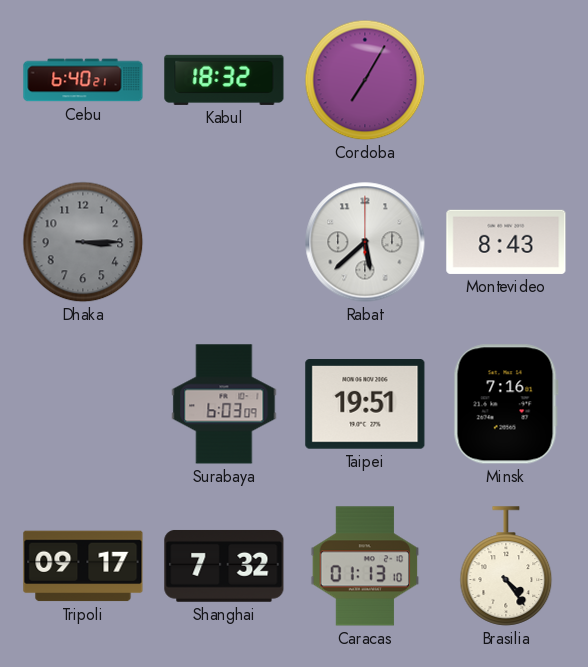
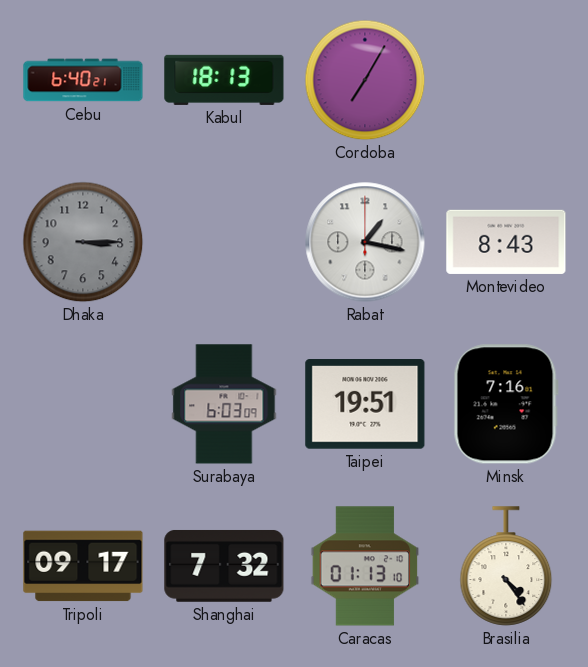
Kabul: 18:32 -> 18:13
Rabat: 5:38 -> 1:17
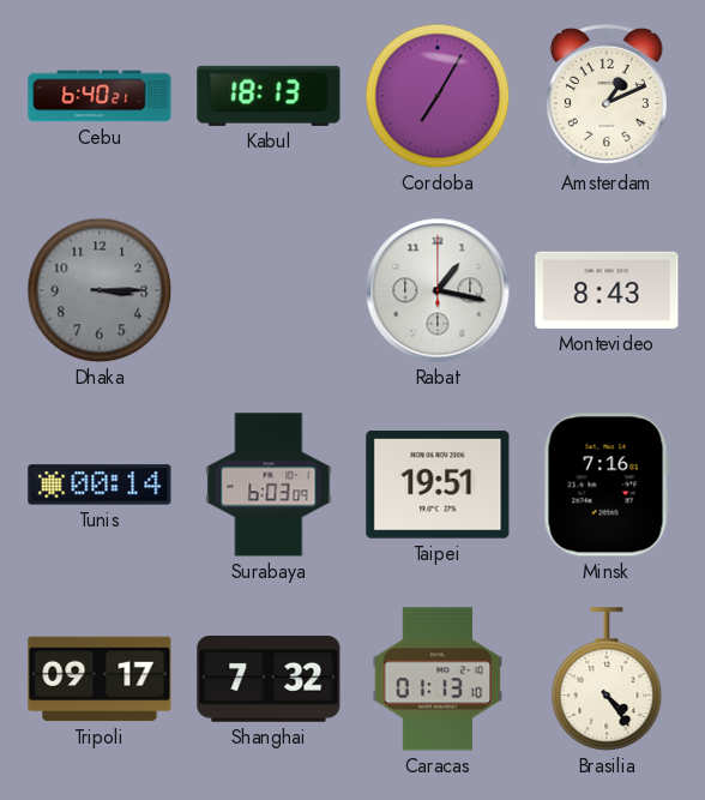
Amsterdam: none -> 1:11
Tunis: none -> 00:14
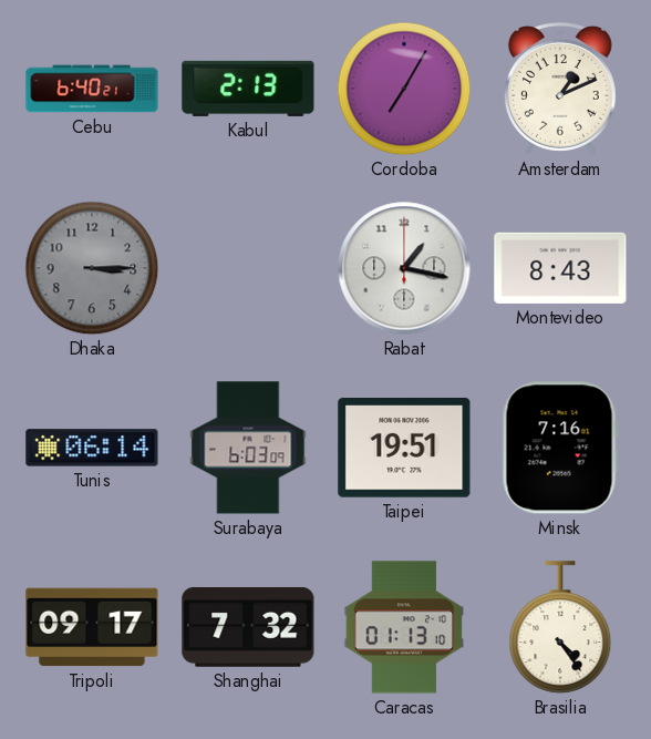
Kabul: 18:13 -> 2:13
Tunis: 00:14 -> 06:14
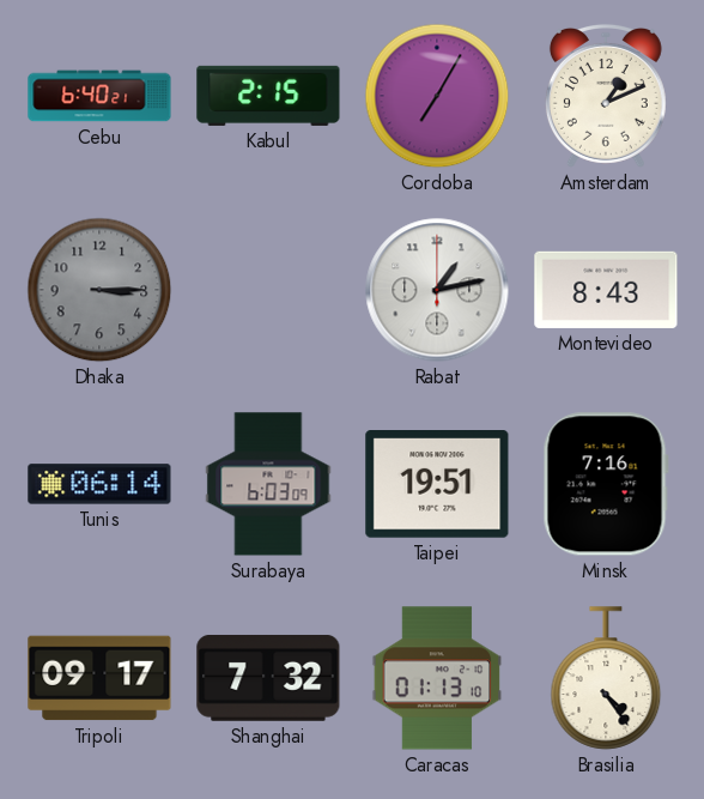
Kabul: 2:13 -> 2:15
Rabat: 1:17 -> 1:13
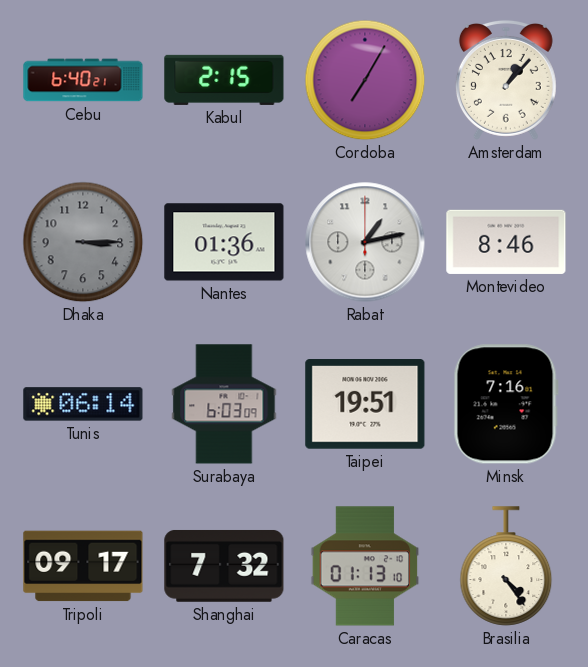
Amsterdam: 1:11 -> 1:07
Nantes: none -> 01:36
Montevideo: 8:43 -> 8:46
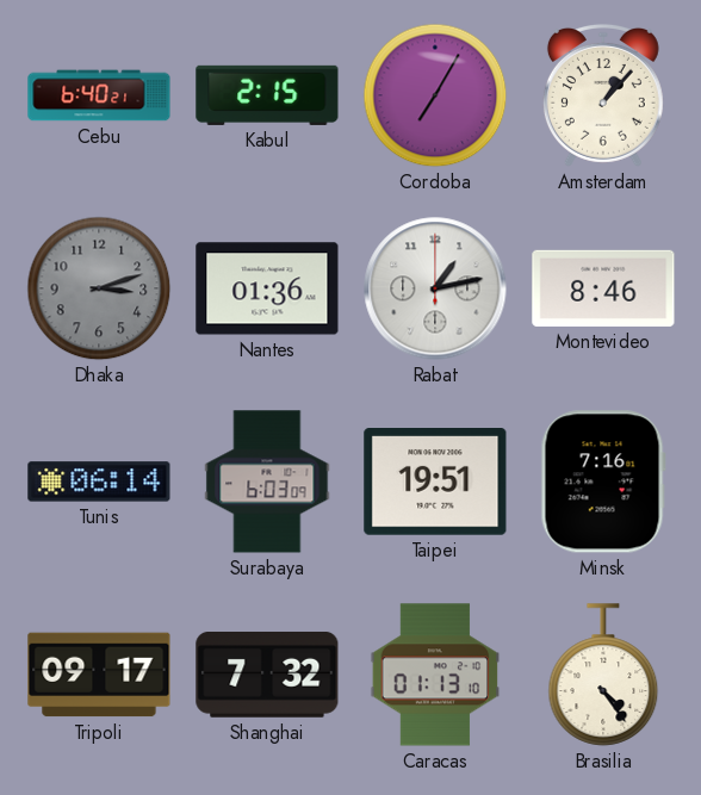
Dhaka: 3:15 -> 3:12
